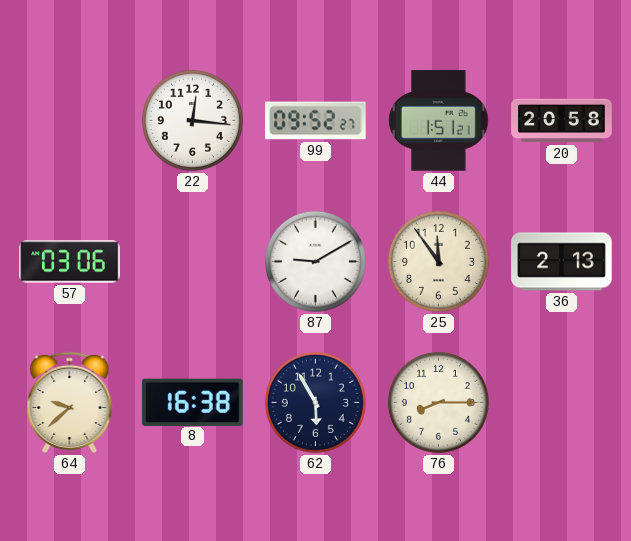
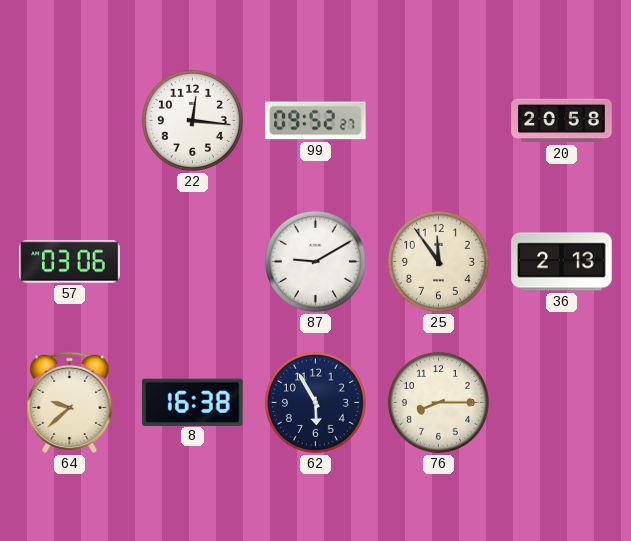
44: 1:51 -> none
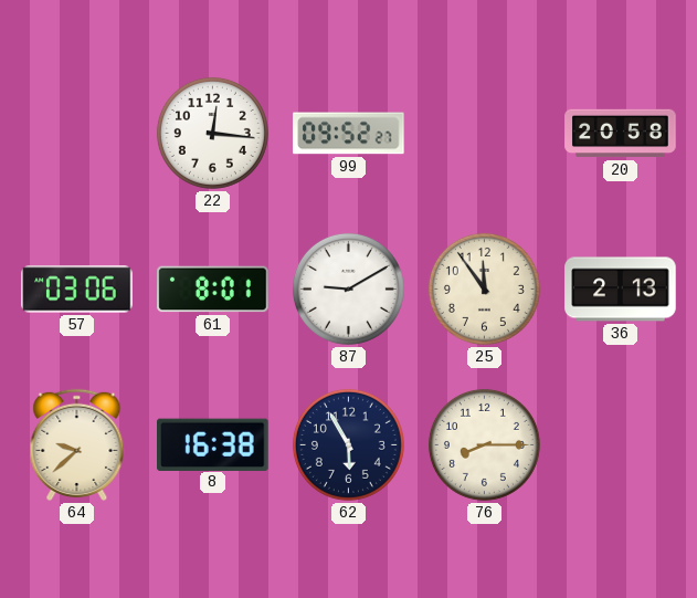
61: none -> 8:01
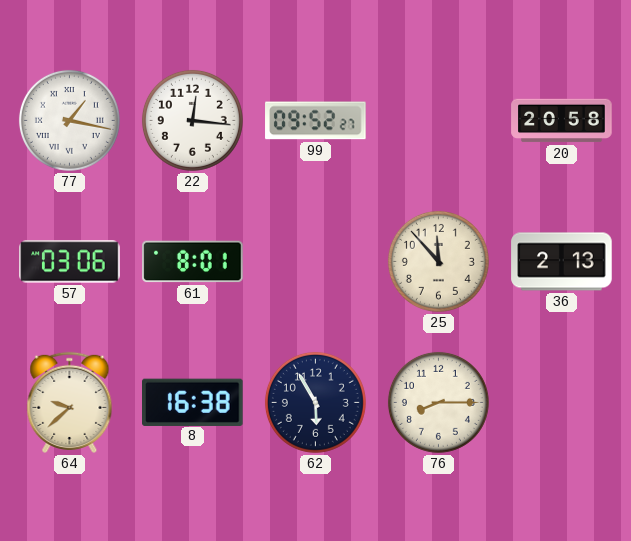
77: none -> 1:17
87: 9:10 -> none
25: 11:54 -> 11:53
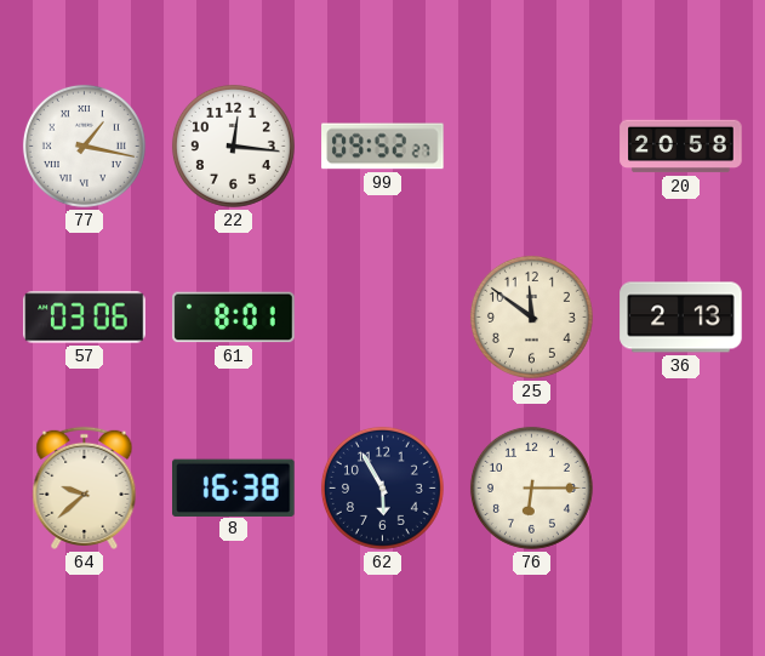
25: 11:53 -> 11:51
76: 8:15 -> 6:15
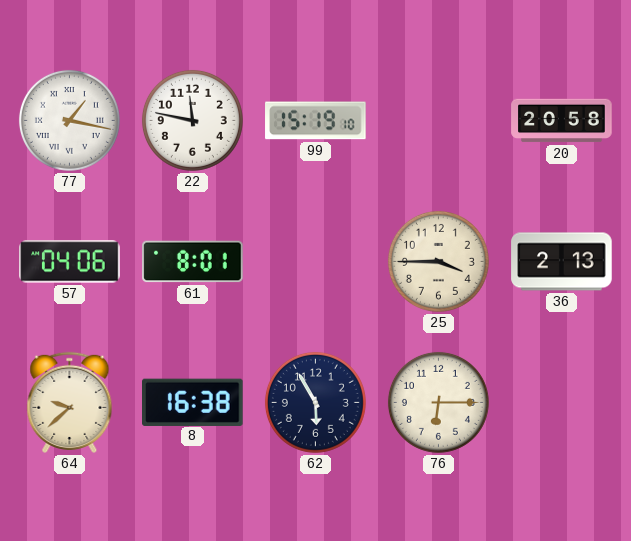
22: 12:16 -> 11:47
99: 09:52 -> 15:19
57: 03:06 -> 04:06
25: 11:51 -> 3:45
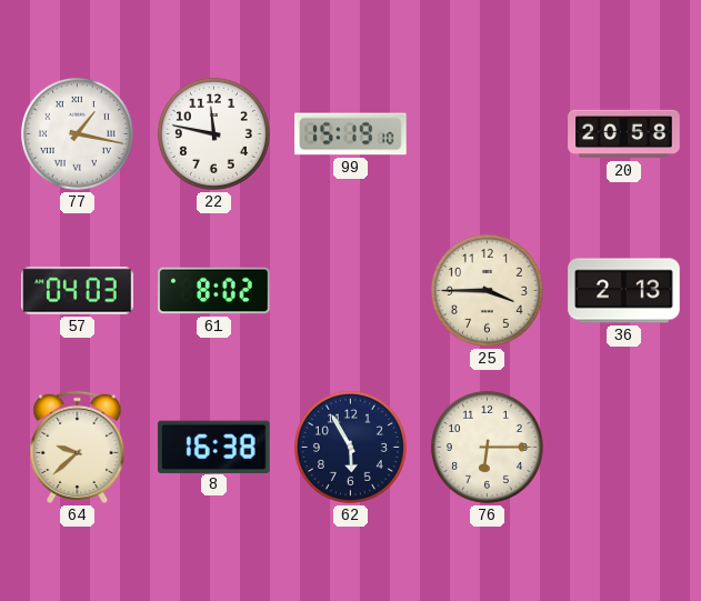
57: 04:06 -> 04:03
61: 8:01 -> 8:02
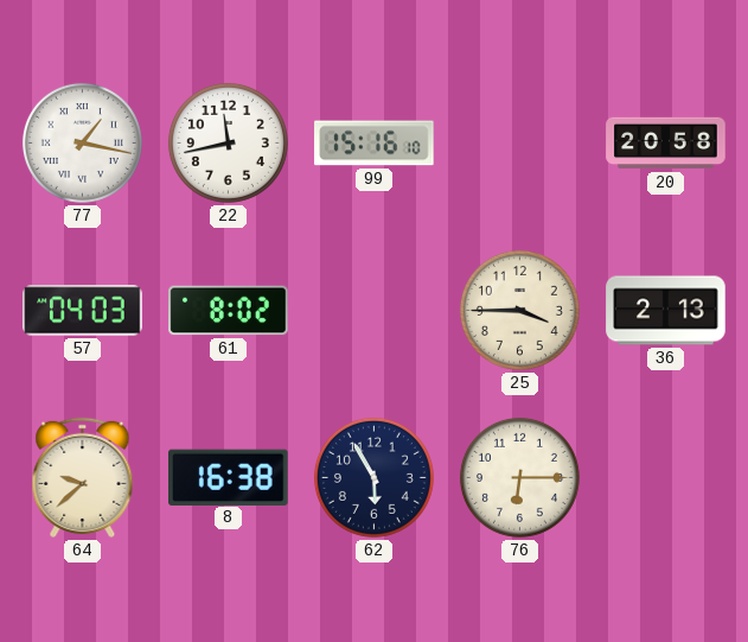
22: 11:47 -> 11:43
99: 15:19 -> 15:16
